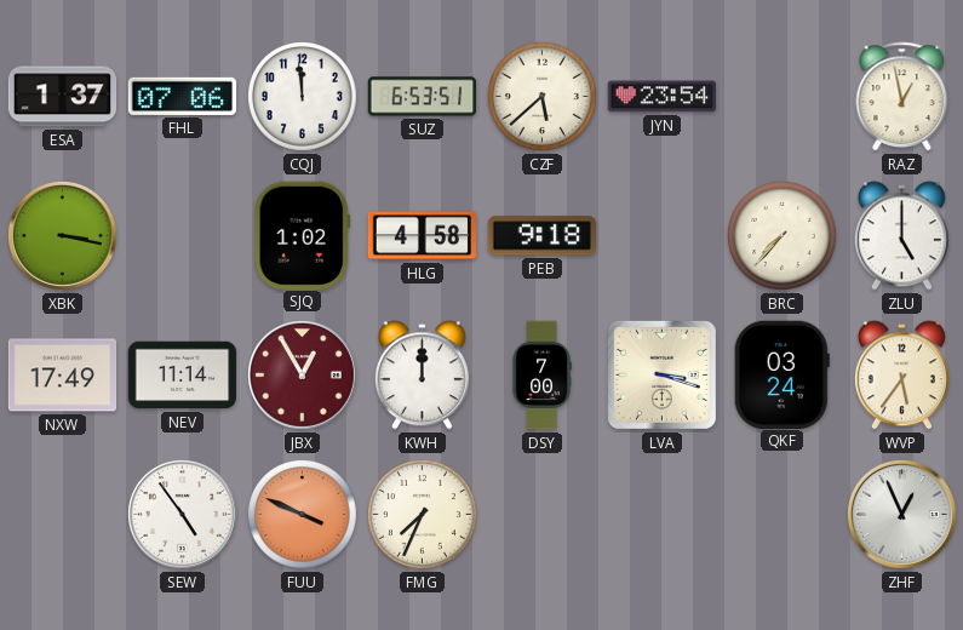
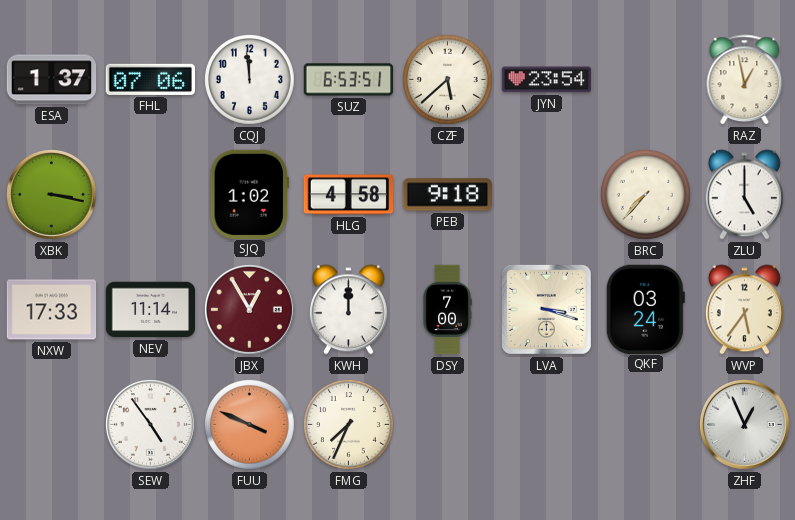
NXW: 17:49 -> 17:33
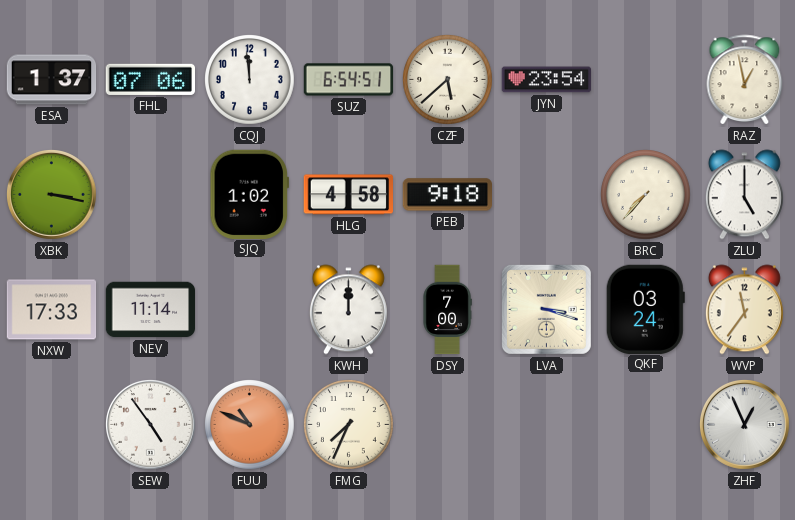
SUZ: 6:53 -> 6:54
JBX: 12:55 -> none
WVP: 5:36 -> 11:36
FUU: 3:49 -> 10:49
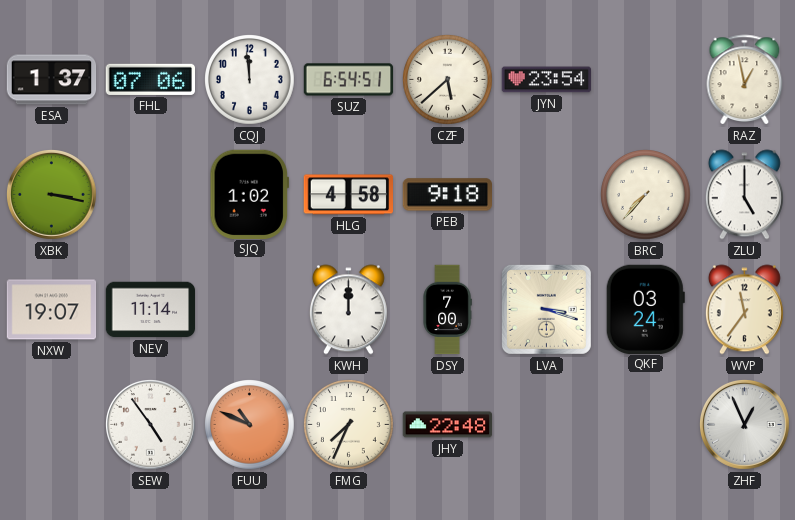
NXW: 17:33 -> 19:07
JHY: none -> 22:48
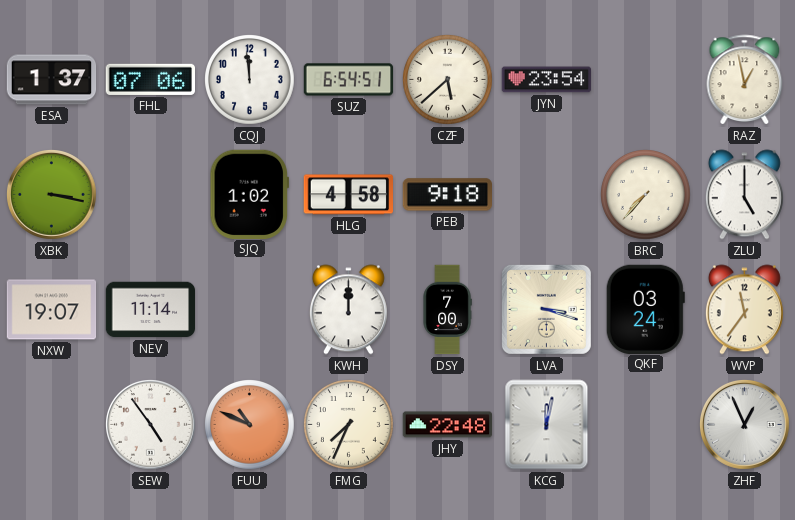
KCG: none -> 12:02
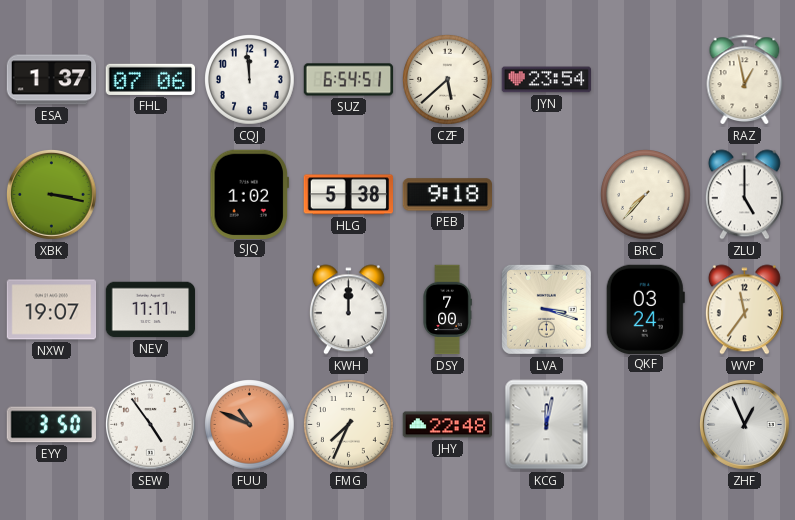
HLG: 4:58 -> 5:38
NEV: 11:14 -> 11:11
EYY: none -> 3:50
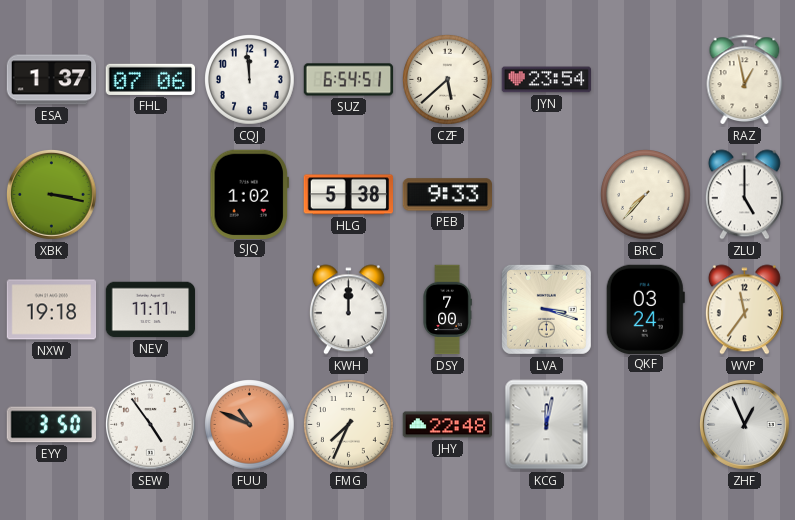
PEB: 9:18 -> 9:33
NXW: 19:07 -> 19:18
